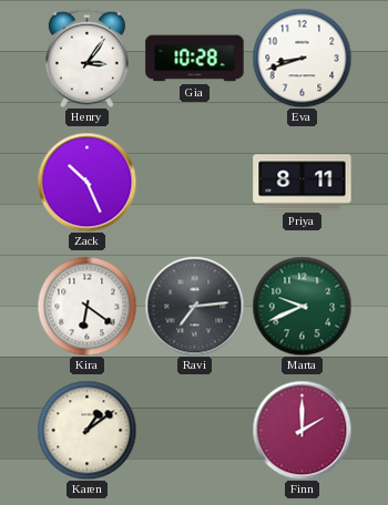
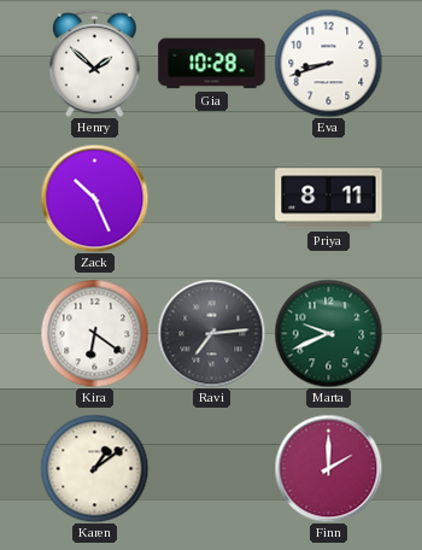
Henry: 3:06 -> 1:52
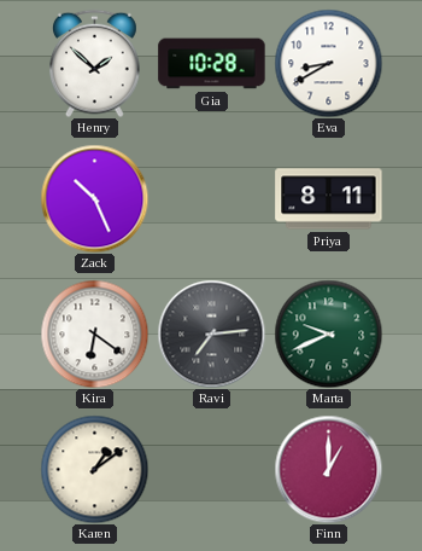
Eva: 8:42 -> 8:40
Finn: 2:00 -> 1:00
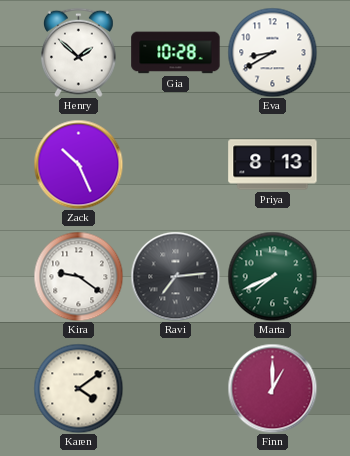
Priya: 8:11 -> 8:13
Kira: 6:21 -> 9:21
Marta: 9:41 -> 7:41
Karen: 1:09 -> 4:09
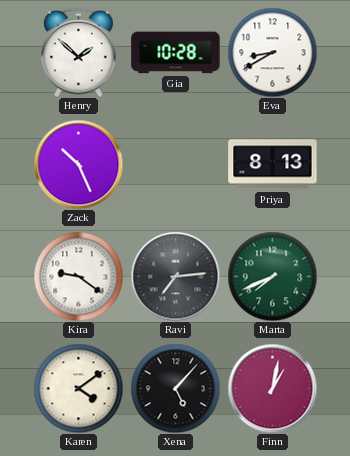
Xena: none -> 5:07
Finn: 1:00 -> 1:02
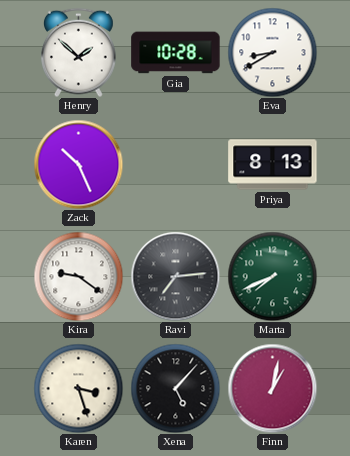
Karen: 4:09 -> 3:27
